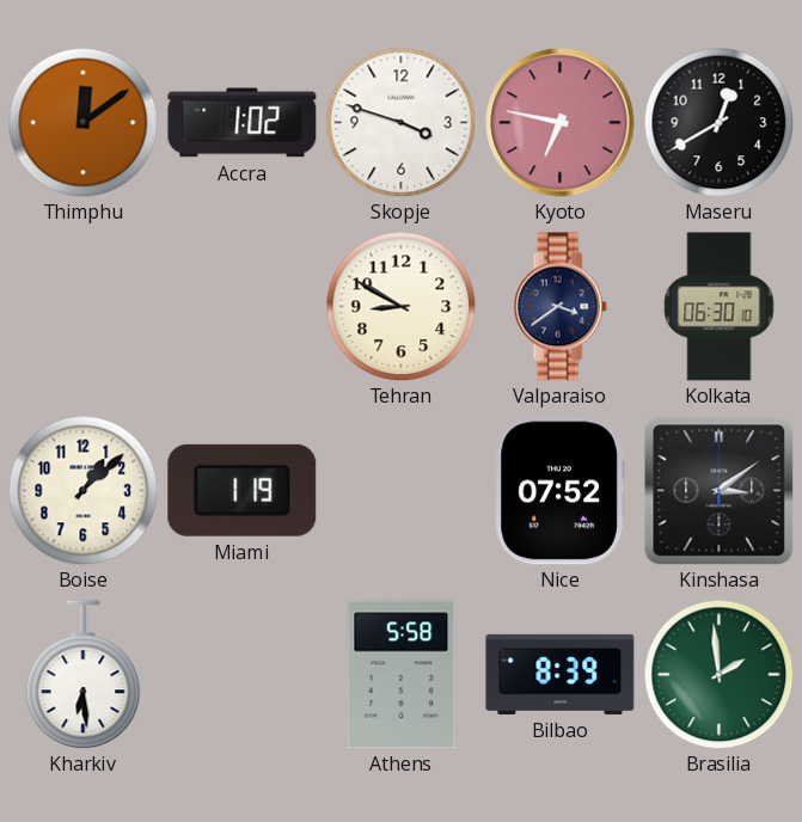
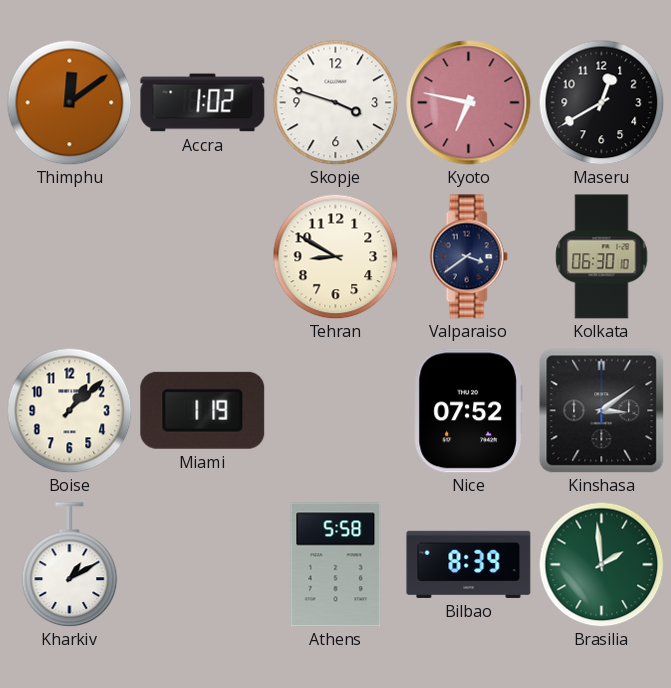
Kharkiv: 6:29 -> 1:10
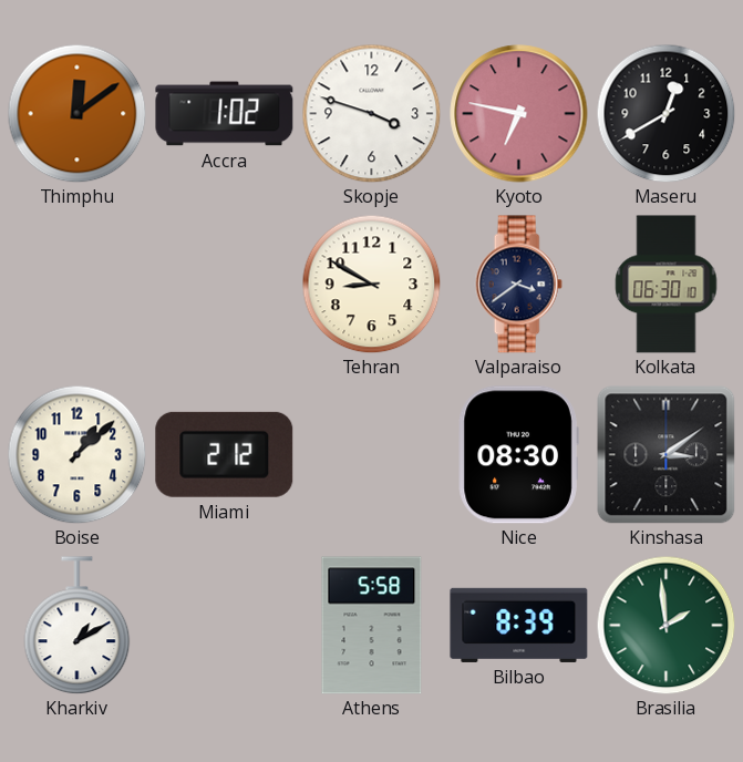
Miami: 1:19 -> 2:12
Nice: 07:52 -> 08:30
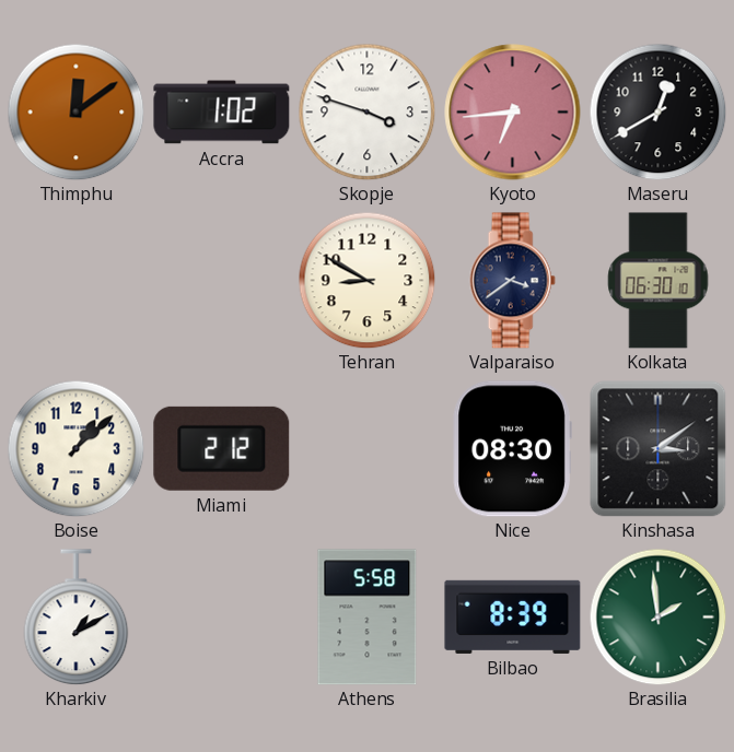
Kyoto: 6:47 -> 6:44
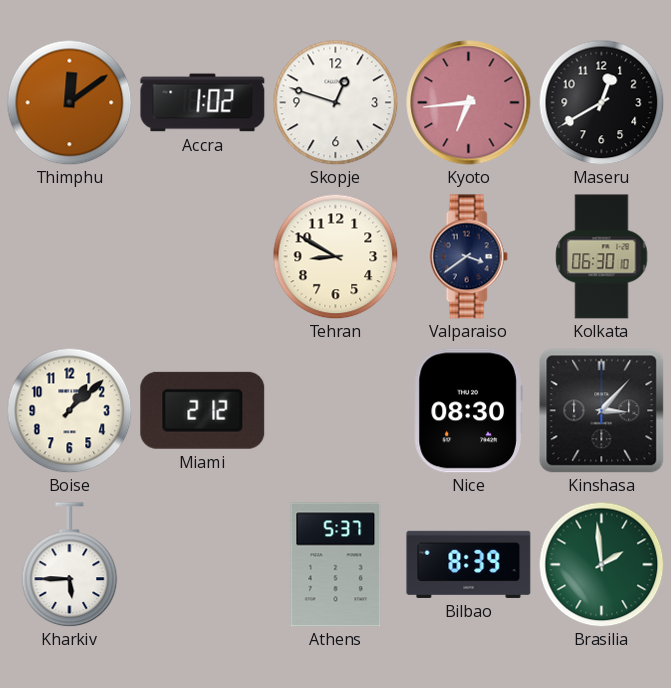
Skopje: 3:48 -> 12:48
Kinshasa: 3:09 -> 3:07
Kharkiv: 1:10 -> 5:45
Athens: 5:58 -> 5:37
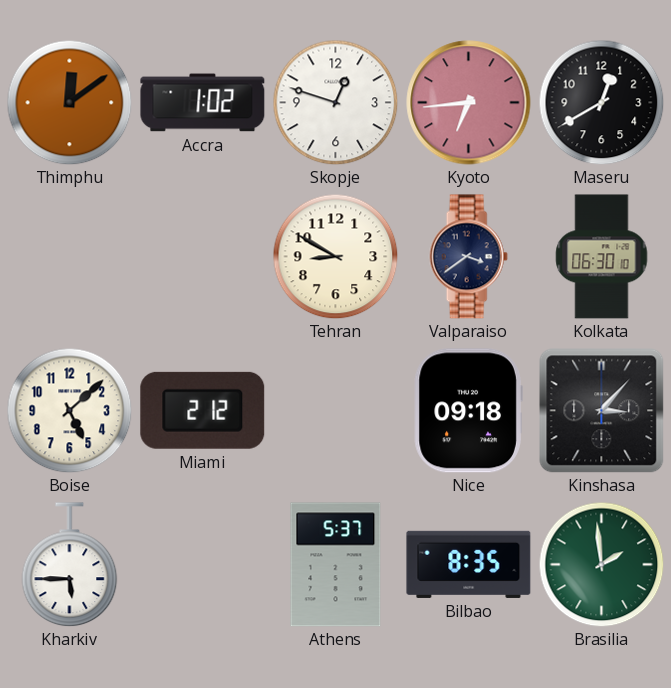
Boise: 1:08 -> 5:08
Nice: 08:30 -> 09:18
Bilbao: 8:39 -> 8:35
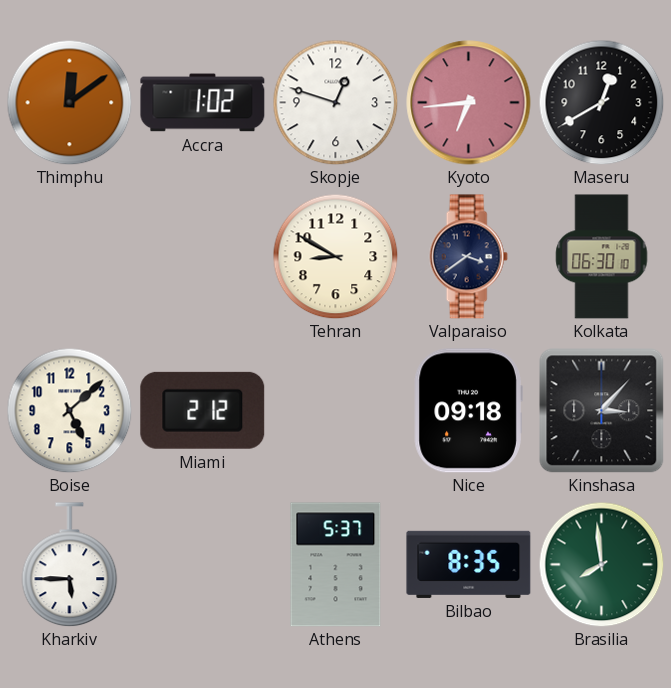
Brasilia: 1:59 -> 7:59
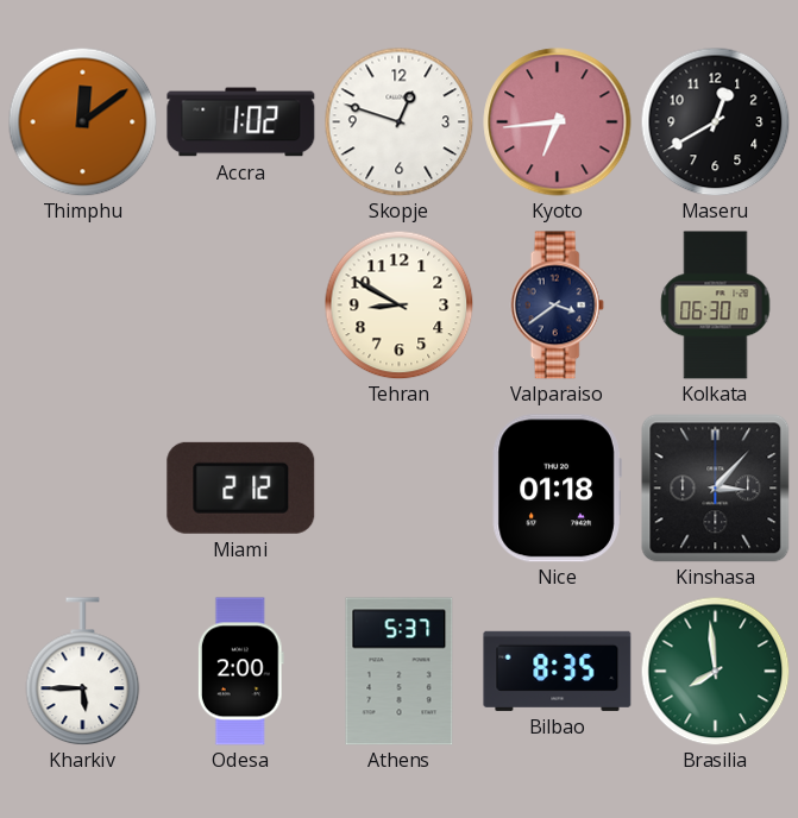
Boise: 5:08 -> none
Nice: 09:18 -> 01:18
Odesa: none -> 2:00
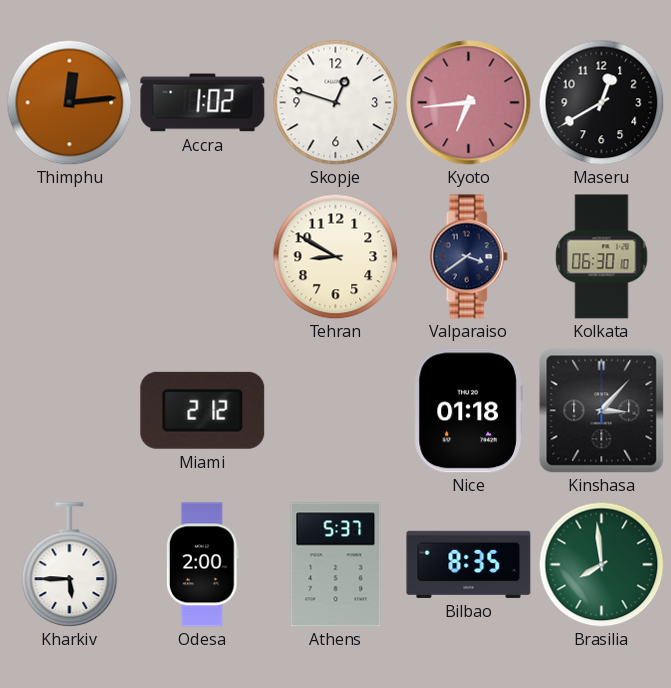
Thimphu: 12:09 -> 12:14
